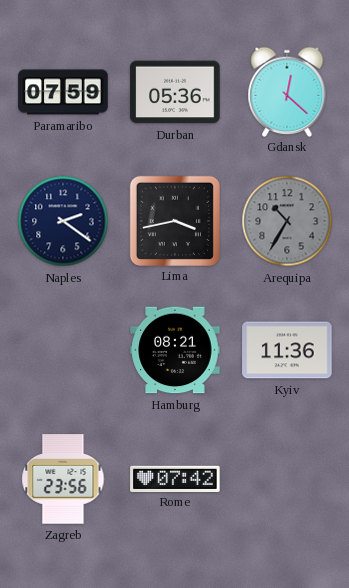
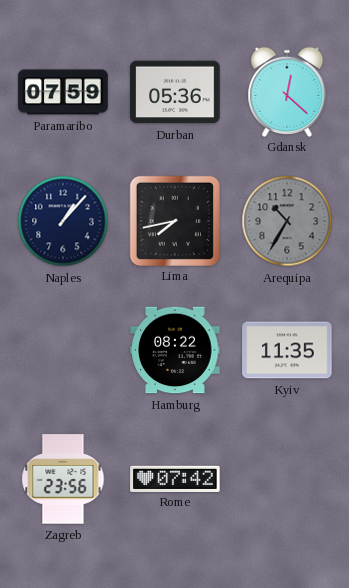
Naples: 2:21 -> 1:07
Lima: 3:43 -> 7:43
Hamburg: 08:21 -> 08:22
Kyiv: 11:36 -> 11:35
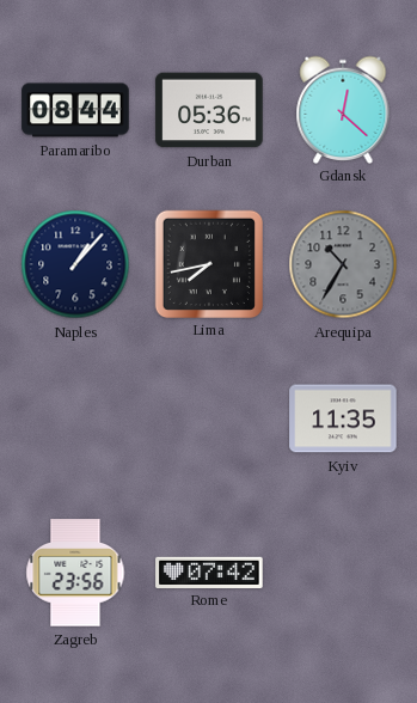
Paramaribo: 07:59 -> 08:44
Hamburg: 08:22 -> none
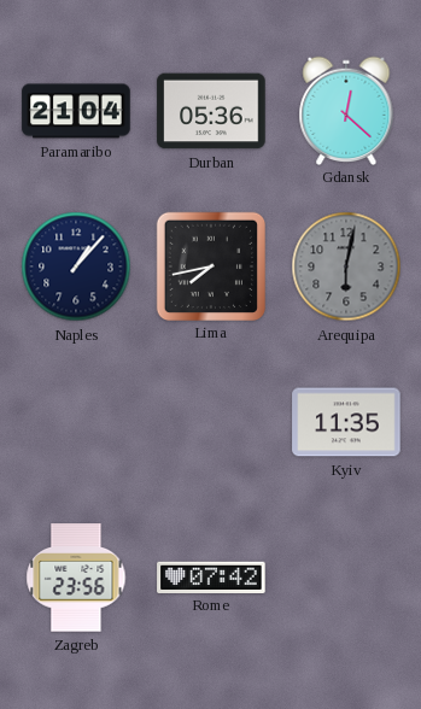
Paramaribo: 08:44 -> 21:04
Arequipa: 10:35 -> 6:02
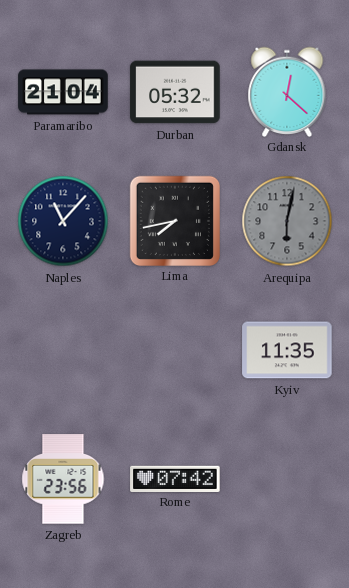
Durban: 05:36 -> 05:32
Naples: 1:07 -> 11:07
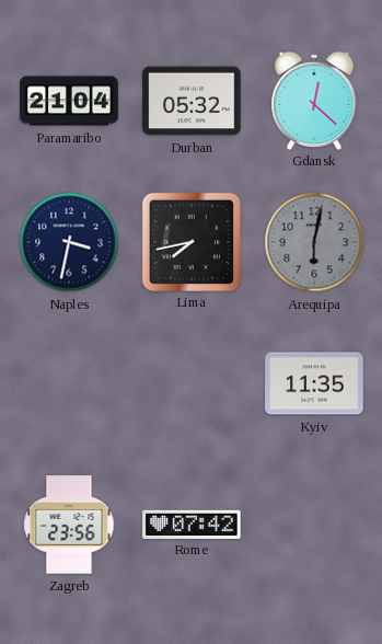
Naples: 11:07 -> 3:32
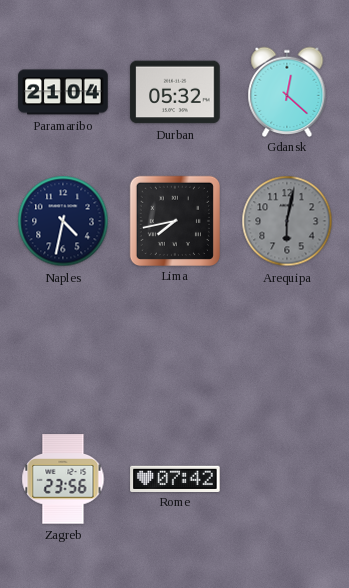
Naples: 3:32 -> 4:32
Kyiv: 11:35 -> none
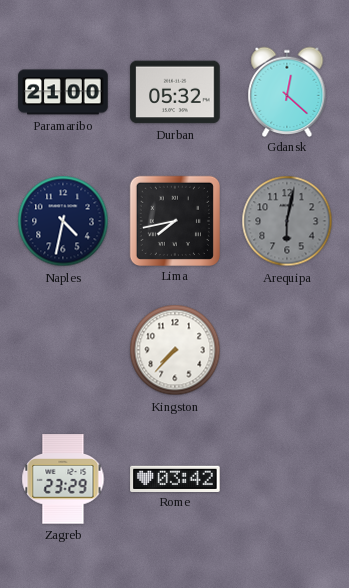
Paramaribo: 21:04 -> 21:00
Kingston: none -> 7:37
Zagreb: 23:56 -> 23:29
Rome: 07:42 -> 03:42
